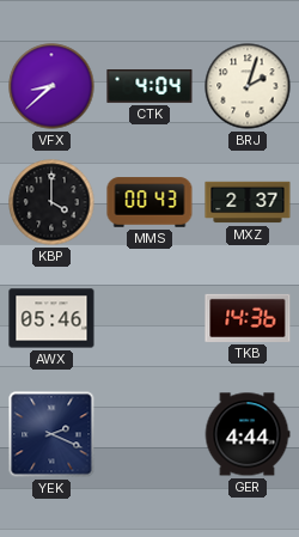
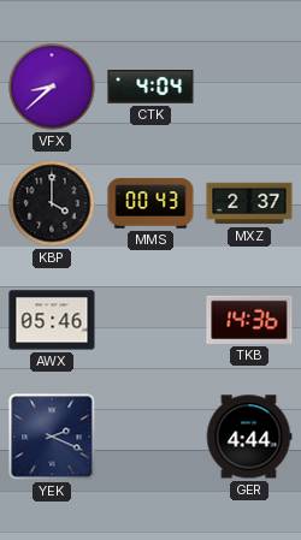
BRJ: 2:03 -> none
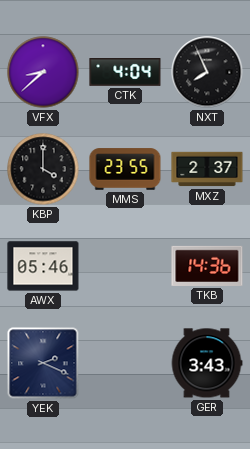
NXT: none -> 7:56
MMS: 00:43 -> 23:55
GER: 4:44 -> 3:43
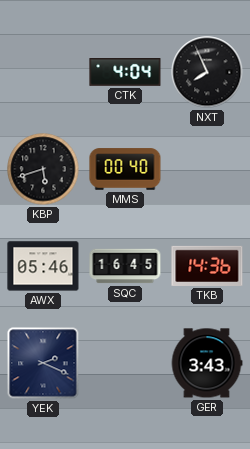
VFX: 8:38 -> none
KBP: 4:00 -> 5:42
MMS: 23:55 -> 00:40
MXZ: 2:37 -> none
SQC: none -> 16:45
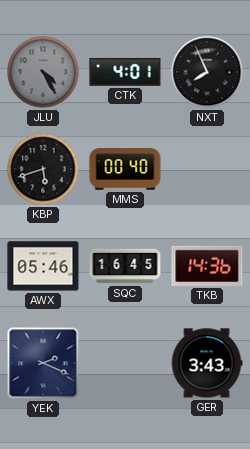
JLU: none -> 4:25
CTK: 4:04 -> 4:01
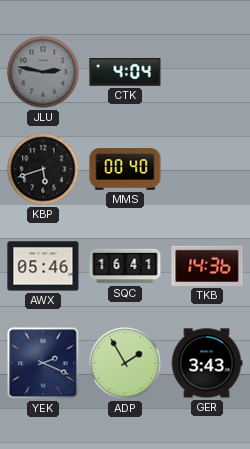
JLU: 4:25 -> 2:47
CTK: 4:01 -> 4:04
NXT: 7:56 -> none
SQC: 16:45 -> 16:41
ADP: none -> 1:55
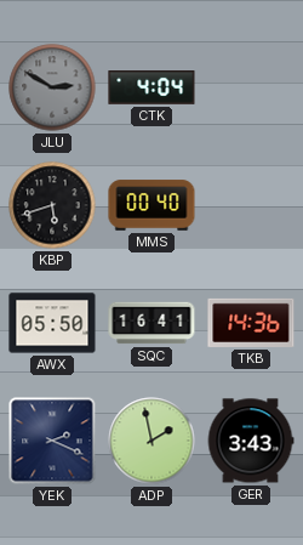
JLU: 2:47 -> 2:50
AWX: 05:46 -> 05:50
ADP: 1:55 -> 1:58
